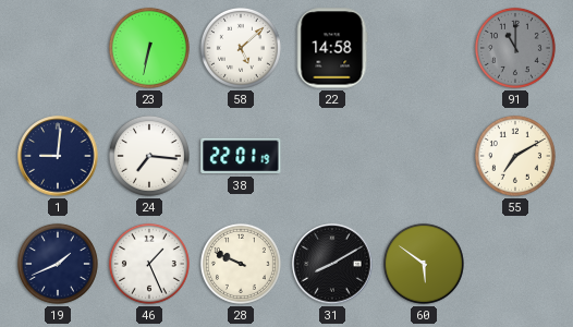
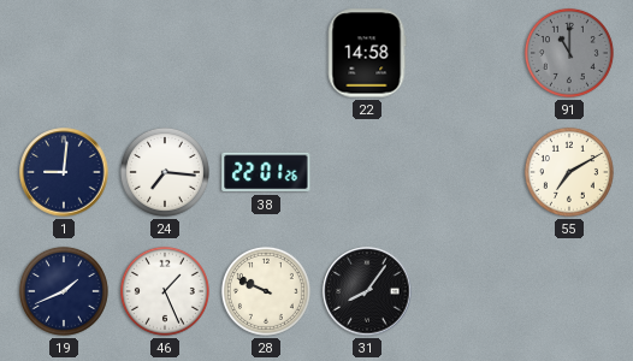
23: 6:32 -> none
58: 5:08 -> none
38: 22:01:19 -> 22:01:26
31: 8:10 -> 8:06
60: 5:51 -> none
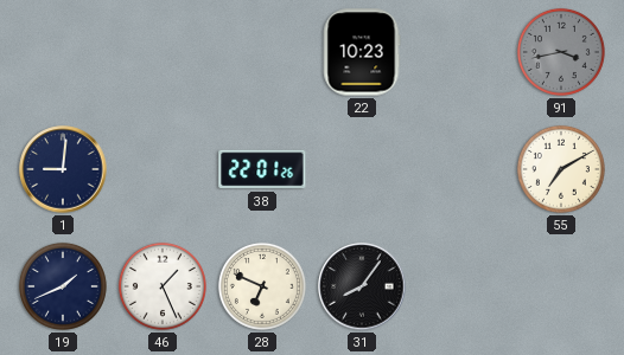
22: 14:58 -> 10:23
91: 11:00 -> 3:43
24: 7:16 -> none
28: 9:49 -> 6:49
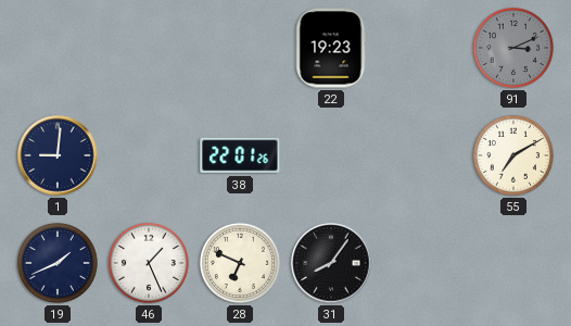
22: 10:23 -> 19:23
91: 3:43 -> 3:11
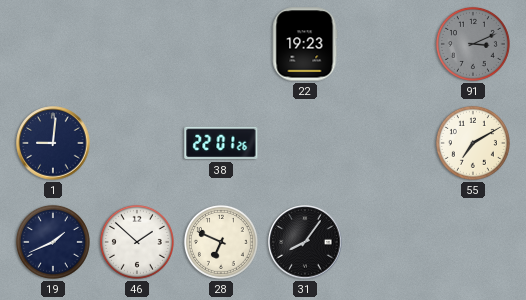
46: 1:26 -> 1:52
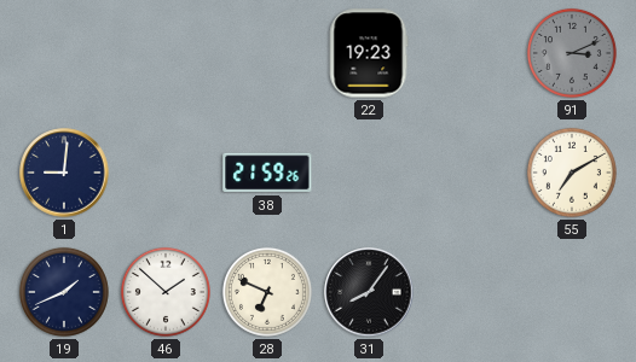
38: 22:01 -> 21:59
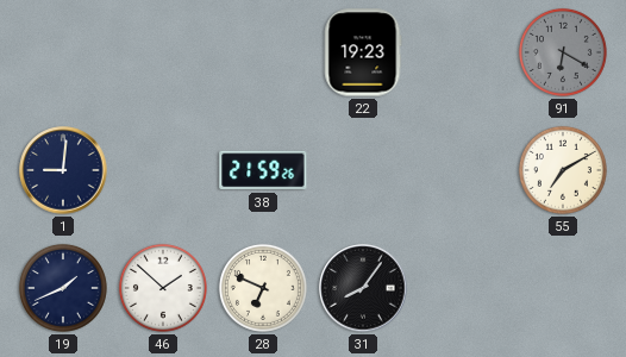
91: 3:11 -> 6:20
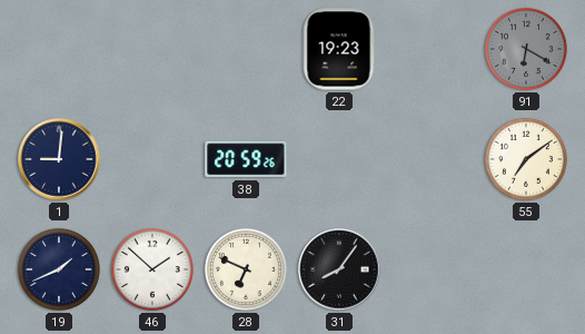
38: 21:59 -> 20:59
55: 7:10 -> 7:09
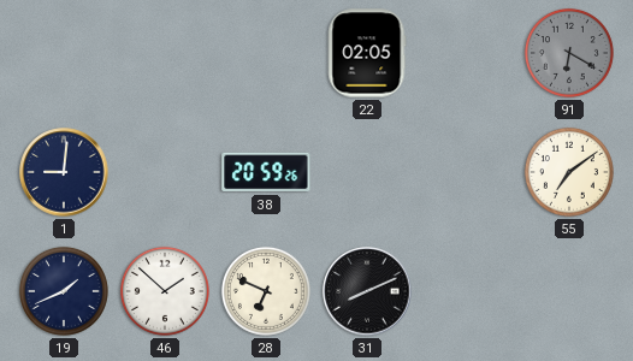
22: 19:23 -> 02:05
31: 8:06 -> 8:11
